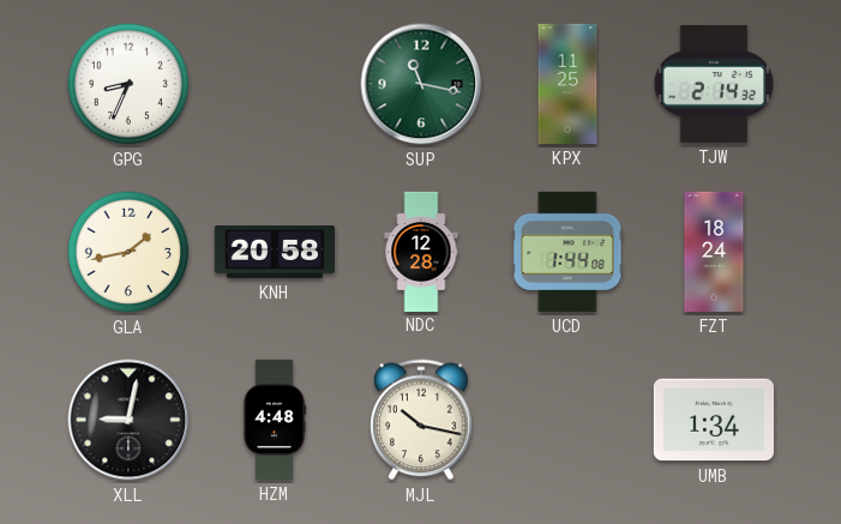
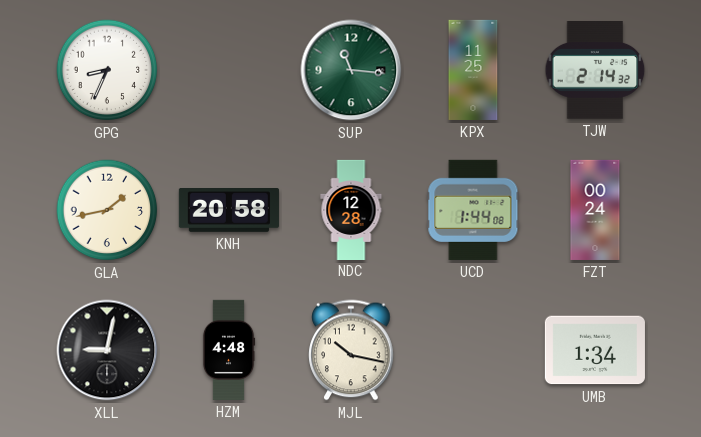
SUP: 11:17 -> 11:16
FZT: 18:24 -> 00:24
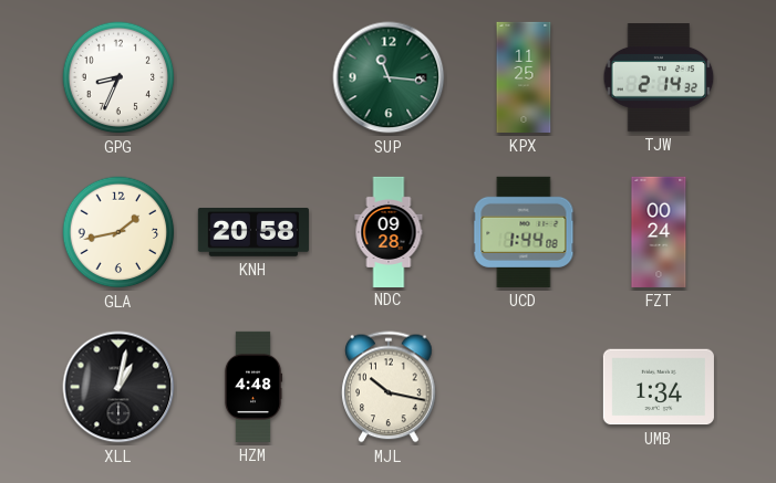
NDC: 12:28 -> 09:28
XLL: 9:02 -> 1:02
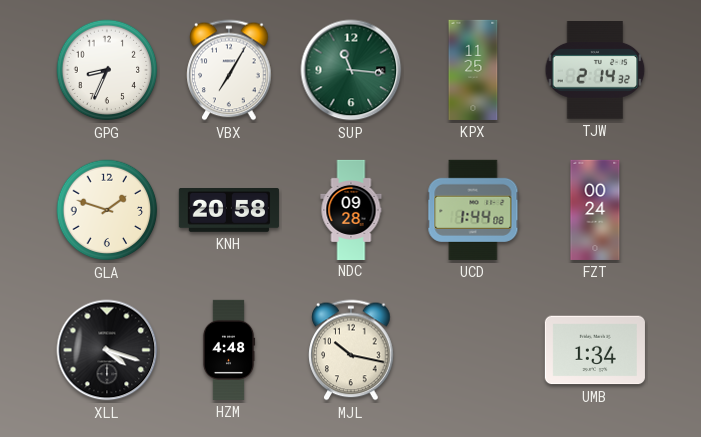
VBX: none -> 7:05
GLA: 1:43 -> 1:48
XLL: 1:02 -> 4:18
